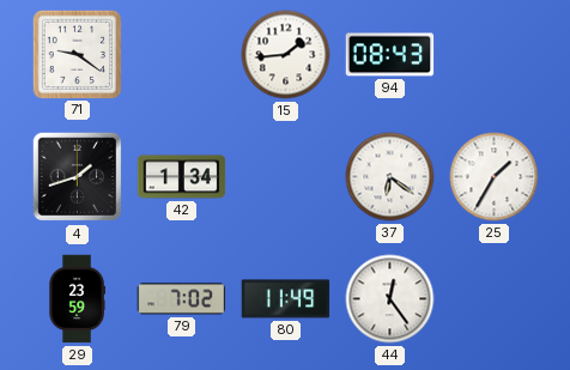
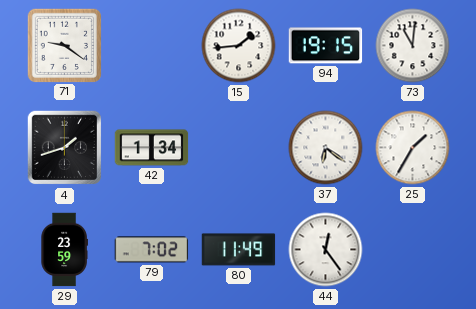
94: 08:43 -> 19:15
73: none -> 11:01
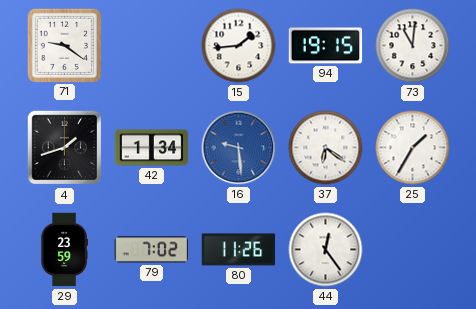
16: none -> 9:29
80: 11:49 -> 11:26
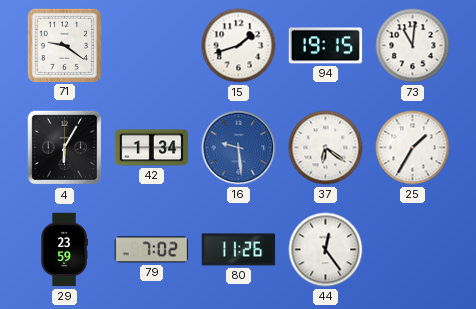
15: 1:44 -> 1:42
4: 1:42 -> 6:05
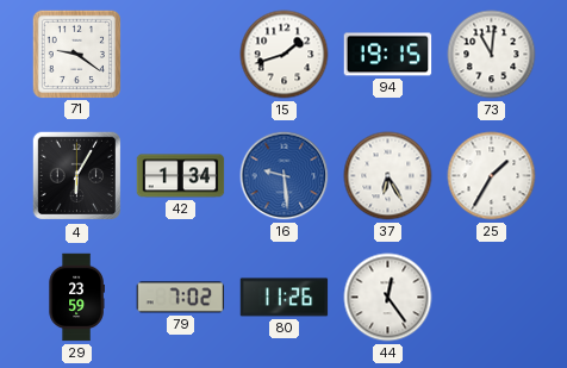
37: 6:21 -> 6:25
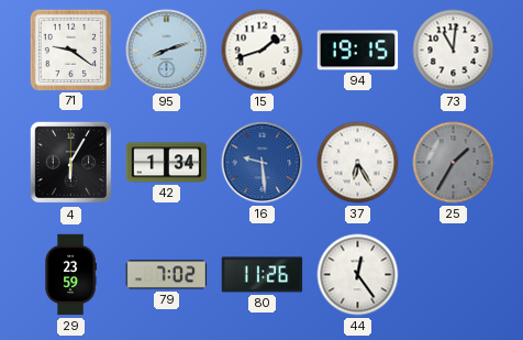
95: none -> 8:12
25 dial: white -> grey
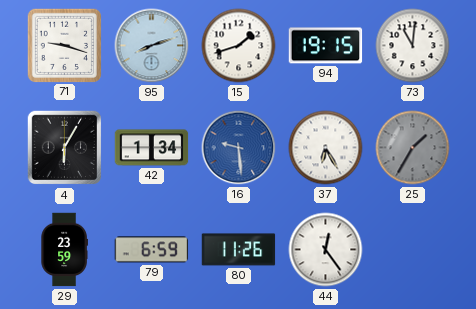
71: 9:21 -> 9:18
79: 7:02 -> 6:59
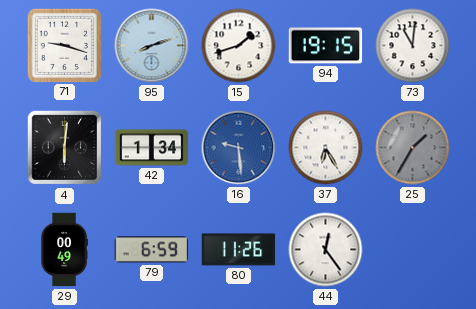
4: 6:05 -> 6:01
29: 23:59 -> 00:49
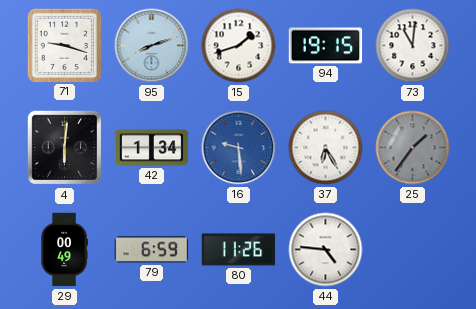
25: 1:35 -> 1:36
44: 12:24 -> 4:46
